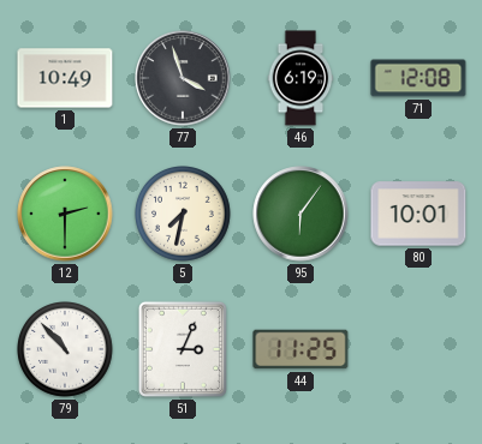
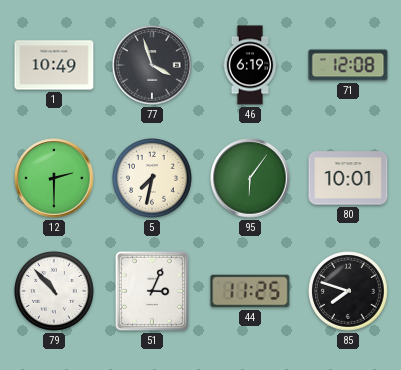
85: none -> 7:48
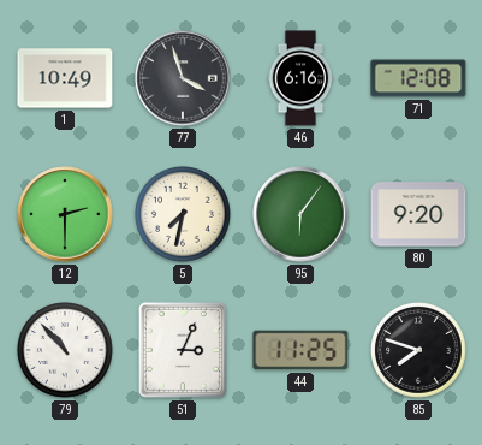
46: 6:19 -> 6:16
80: 10:01 -> 9:20
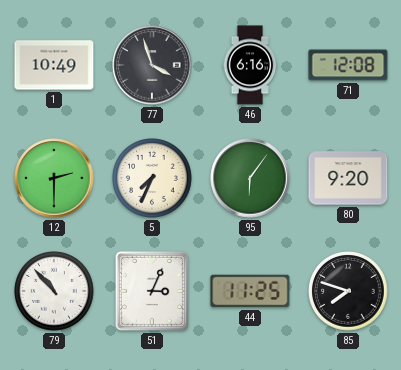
5: 7:32 -> 7:34
